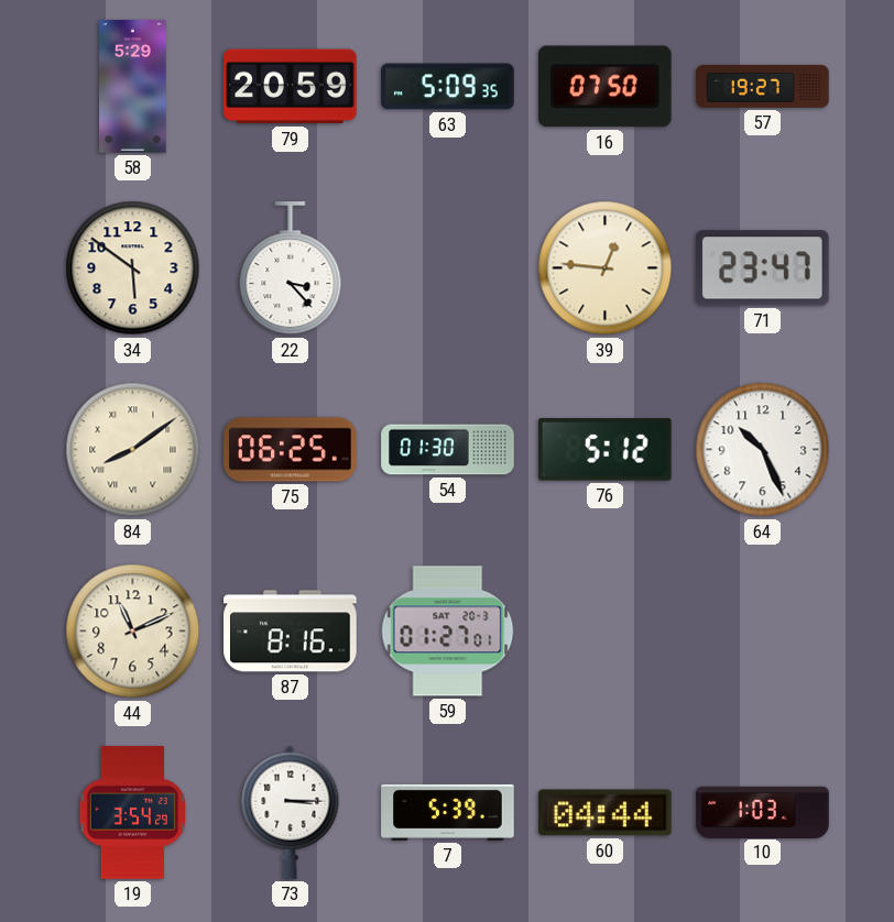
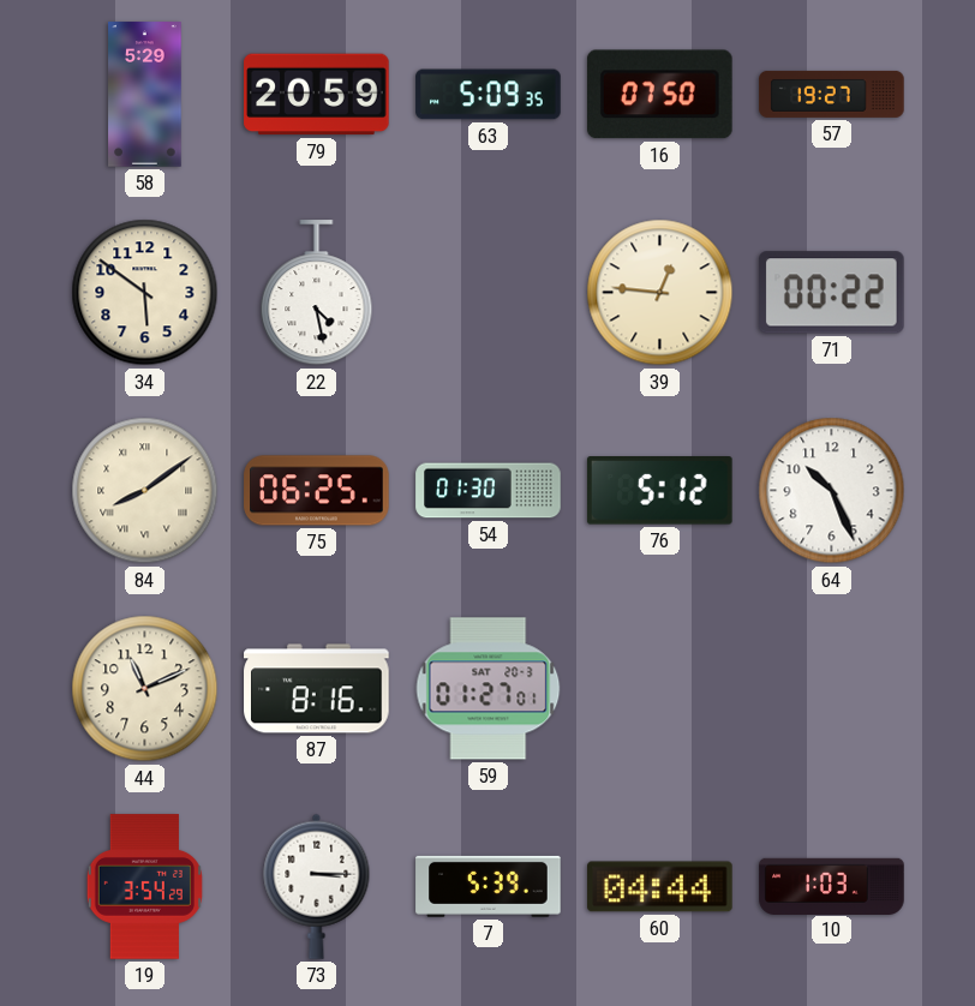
22: 3:23 -> 4:28
71: 23:47 -> 00:22
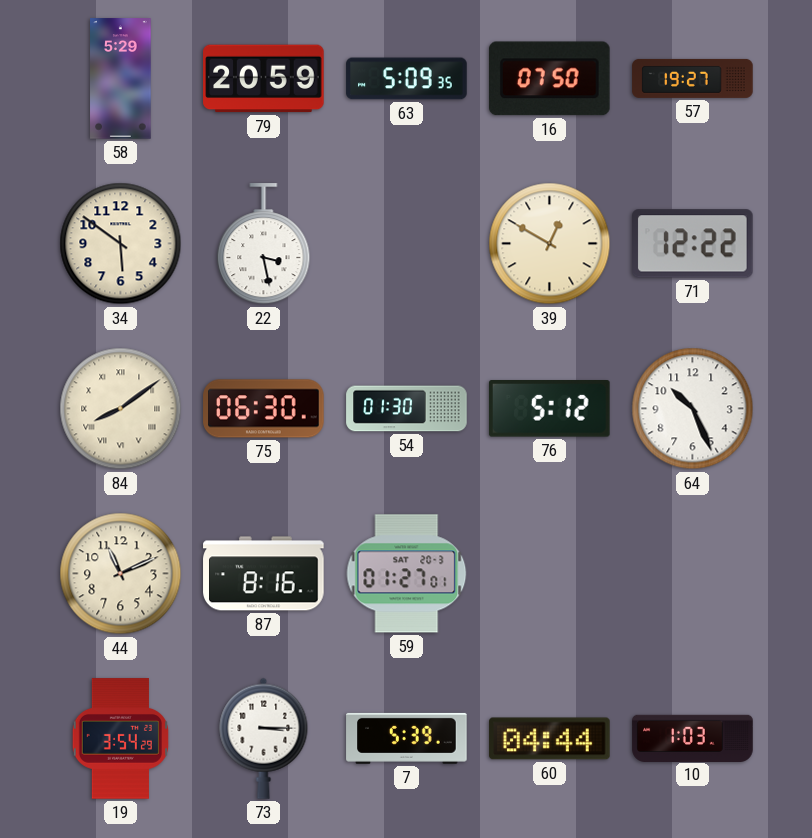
22: 4:28 -> 3:28
39: 12:46 -> 12:50
71: 00:22 -> 12:22
75: 06:25 -> 06:30
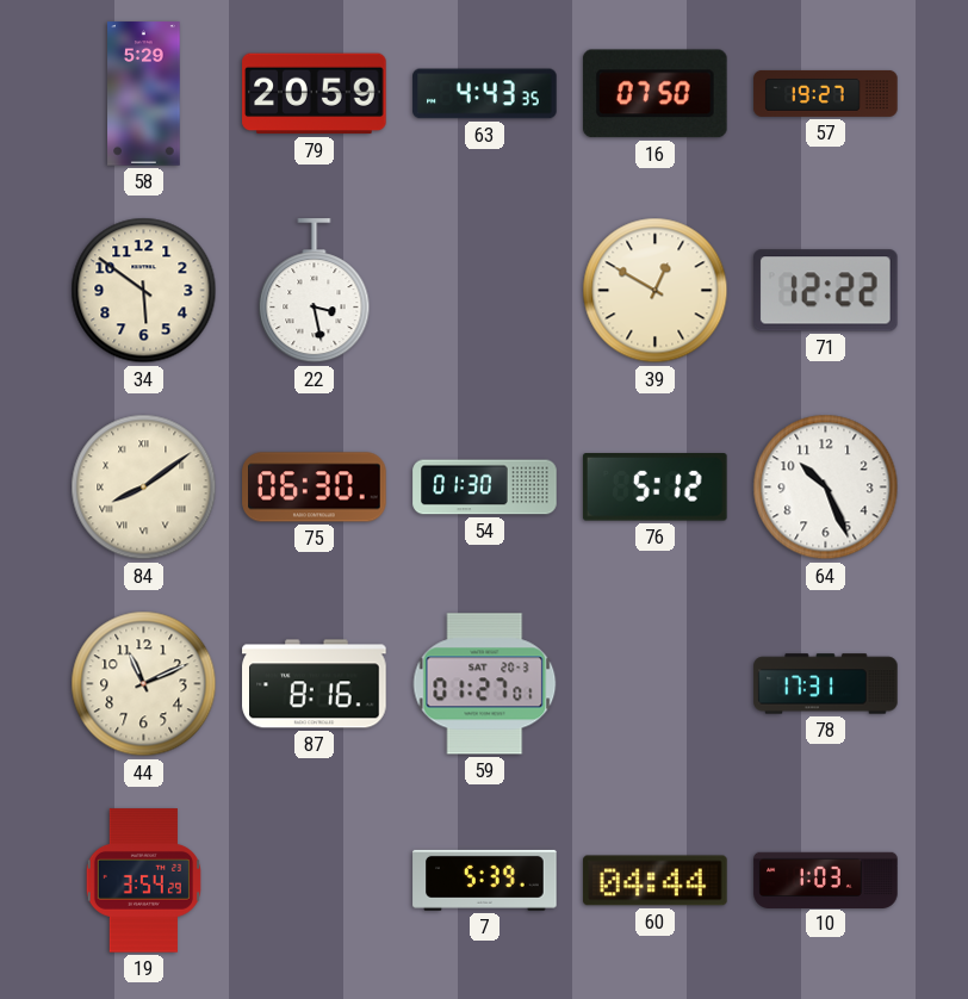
63: 5:09 -> 4:43
78: none -> 17:31
73: 3:15 -> none
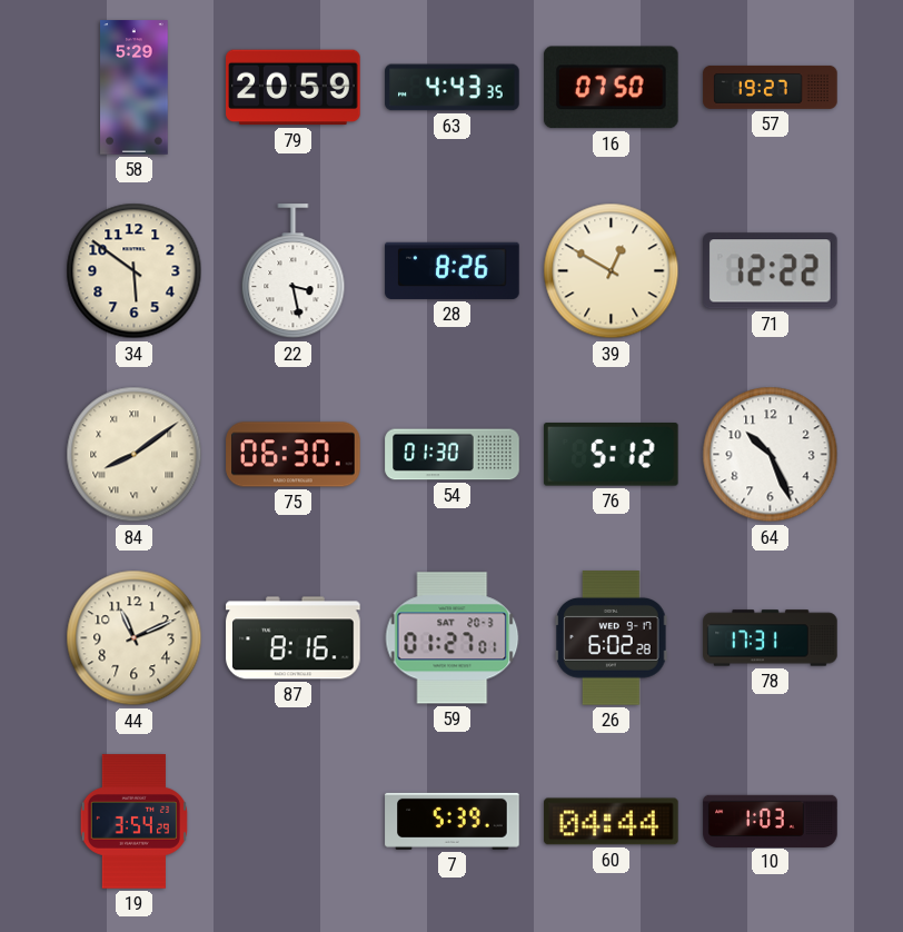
28: none -> 8:26
26: none -> 6:02
